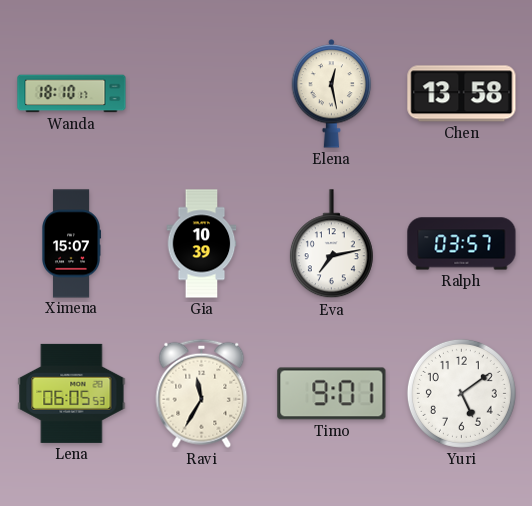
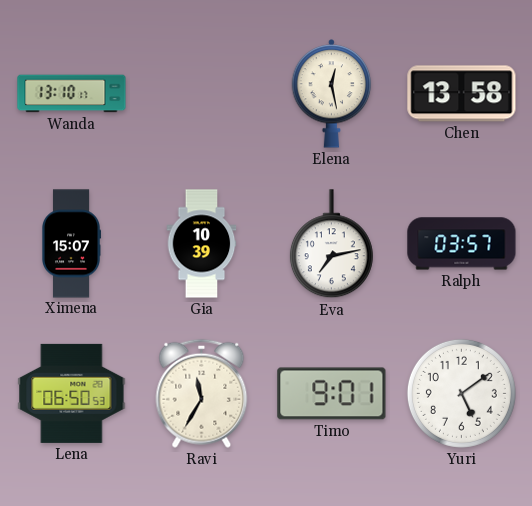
Wanda: 18:10 -> 13:10
Lena: 06:05 -> 06:50
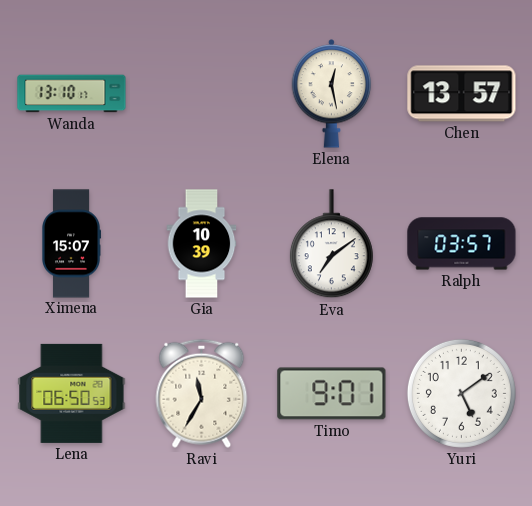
Chen: 13:58 -> 13:57
Eva: 7:13 -> 7:09
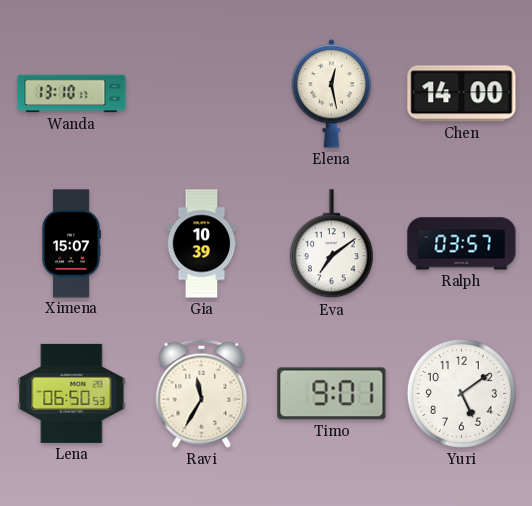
Chen: 13:57 -> 14:00
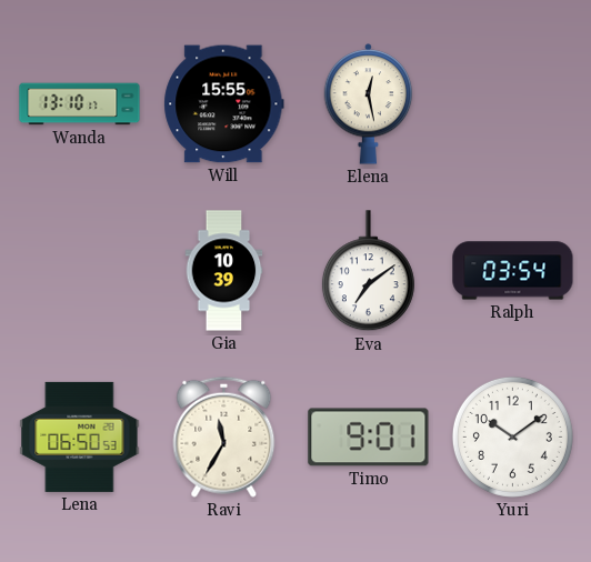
Will: none -> 15:55
Chen: 14:00 -> none
Ximena: 15:07 -> none
Ralph: 03:57 -> 03:54
Yuri: 5:09 -> 10:09
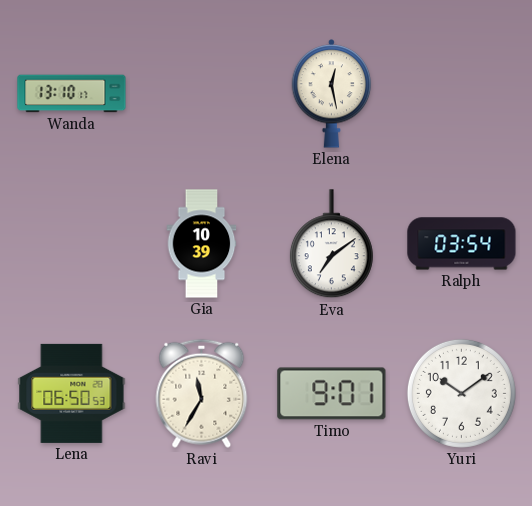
Will: 15:55 -> none
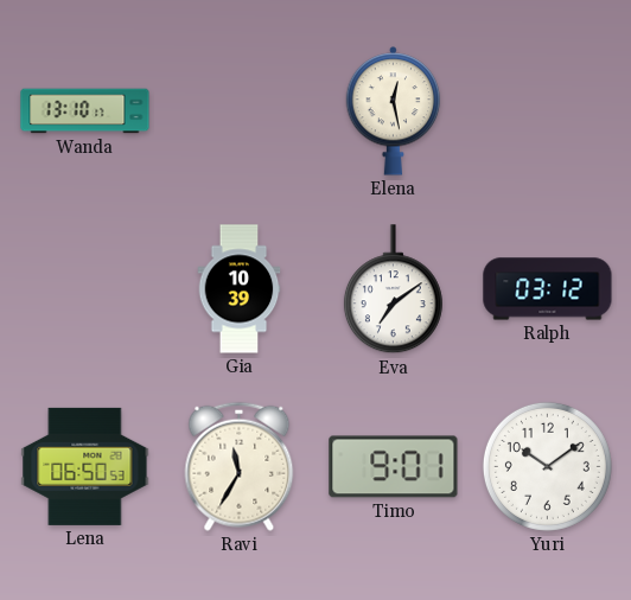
Ralph: 03:54 -> 03:12
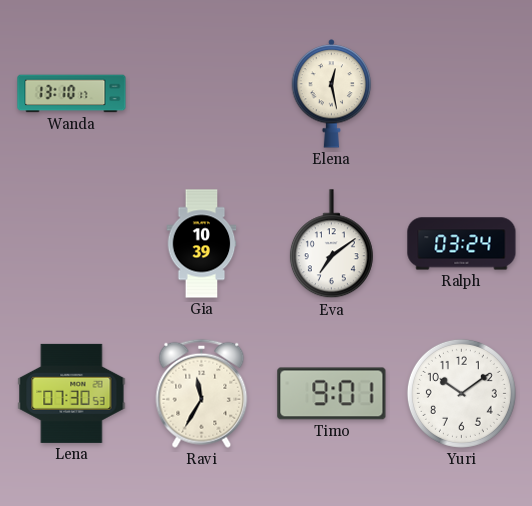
Ralph: 03:12 -> 03:24
Lena: 06:50 -> 07:30
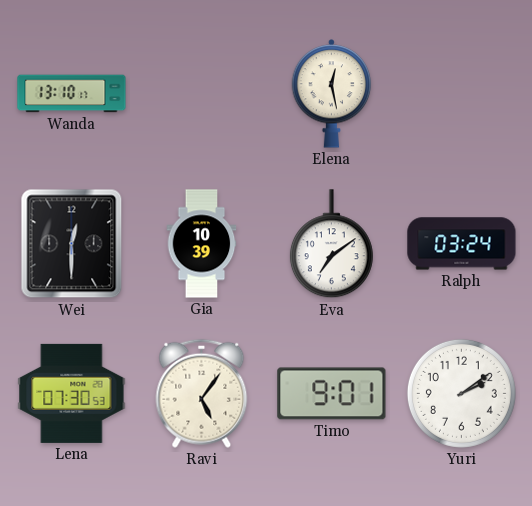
Wei: none -> 12:30
Ravi: 11:35 -> 5:06
Yuri: 10:09 -> 2:09
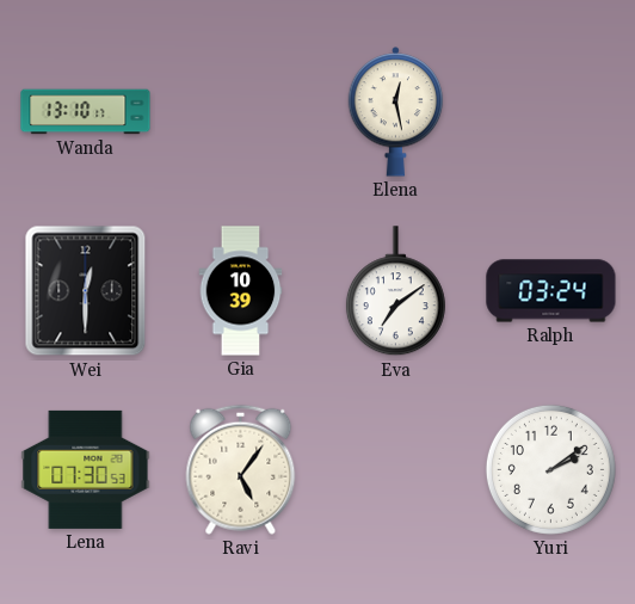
Timo: 9:01 -> none
